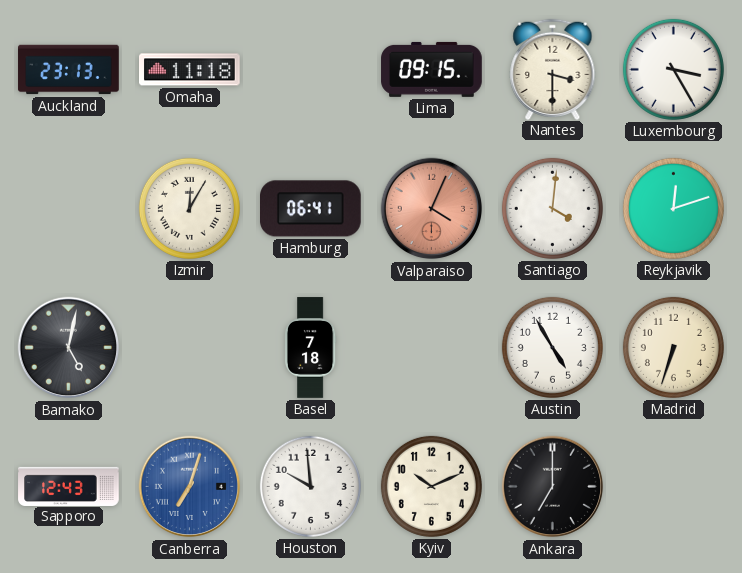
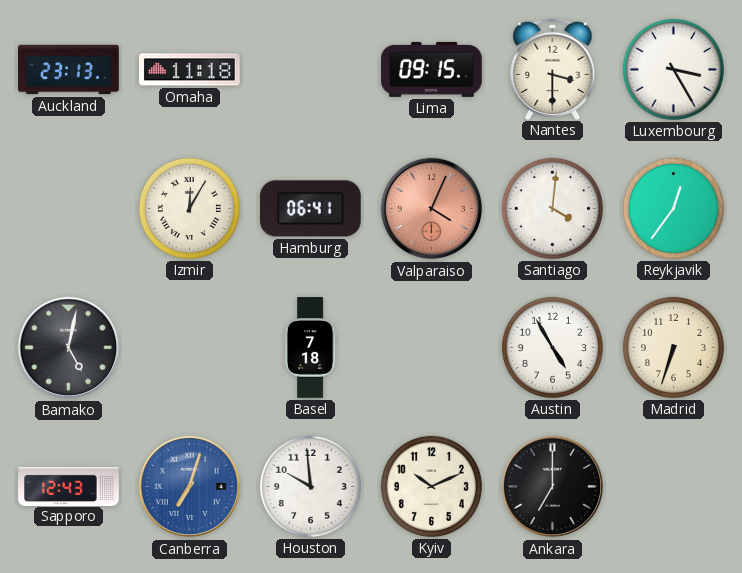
Reykjavik: 12:12 -> 12:36
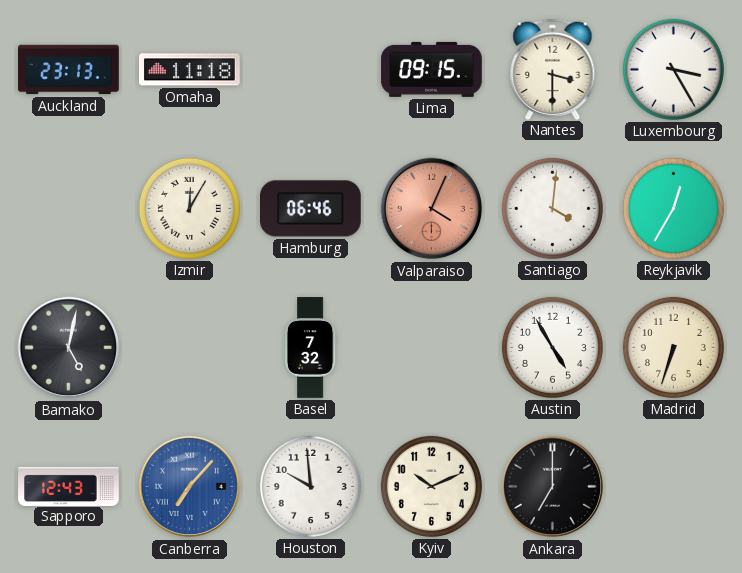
Hamburg: 06:41 -> 06:46
Reykjavik: 12:36 -> 12:35
Basel: 7:18 -> 7:32
Canberra: 7:03 -> 7:07
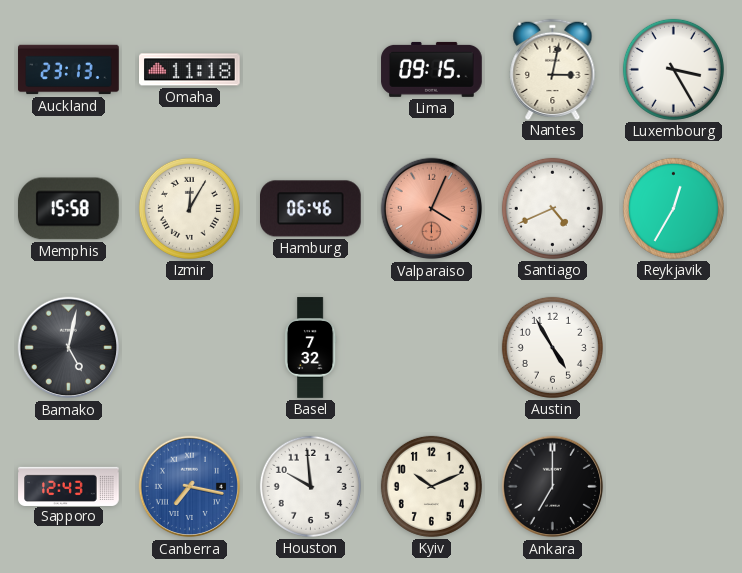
Nantes: 3:30 -> 3:02
Memphis: none -> 15:58
Santiago: 4:01 -> 4:41
Madrid: 6:33 -> none
Canberra: 7:07 -> 7:17
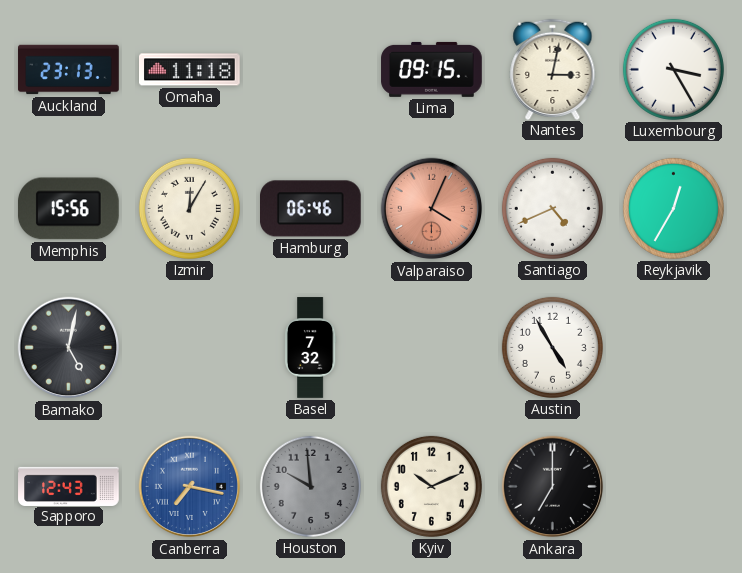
Memphis: 15:58 -> 15:56
Houston dial: white -> grey
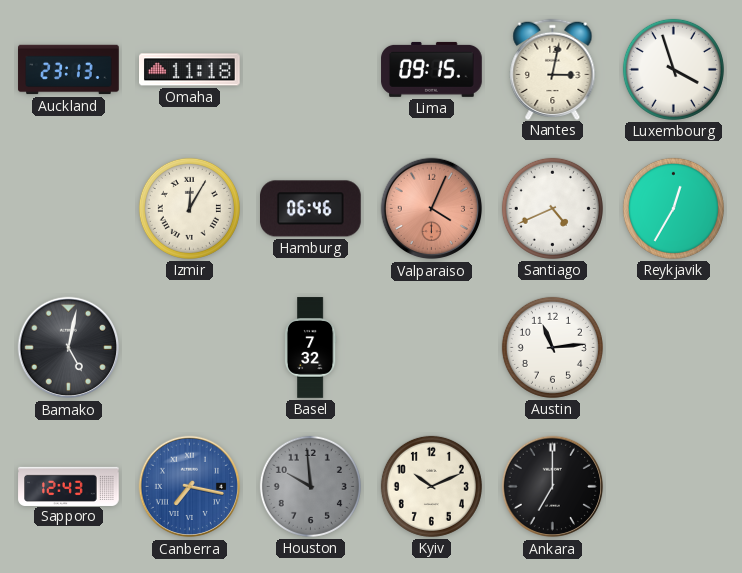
Luxembourg: 3:25 -> 3:57
Memphis: 15:56 -> none
Austin: 4:55 -> 11:14
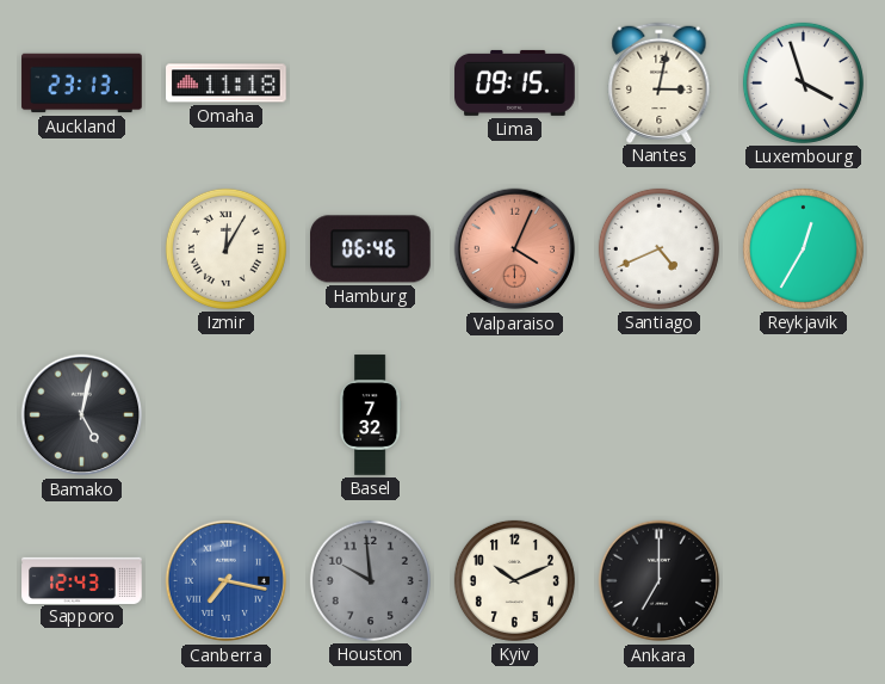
Austin: 11:14 -> none
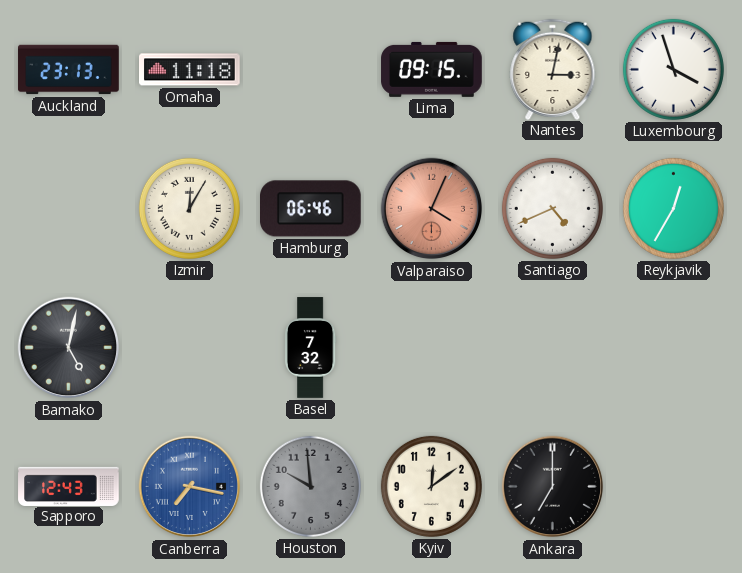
Kyiv: 10:11 -> 12:09
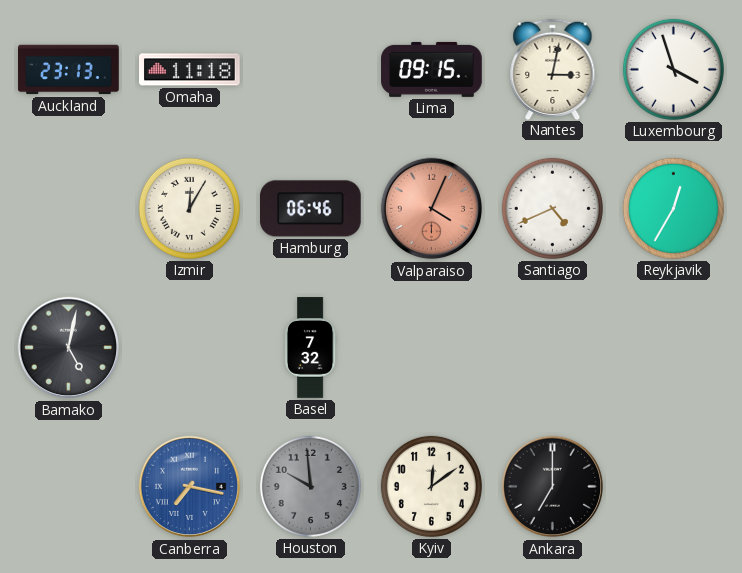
Sapporo: 12:43 -> none
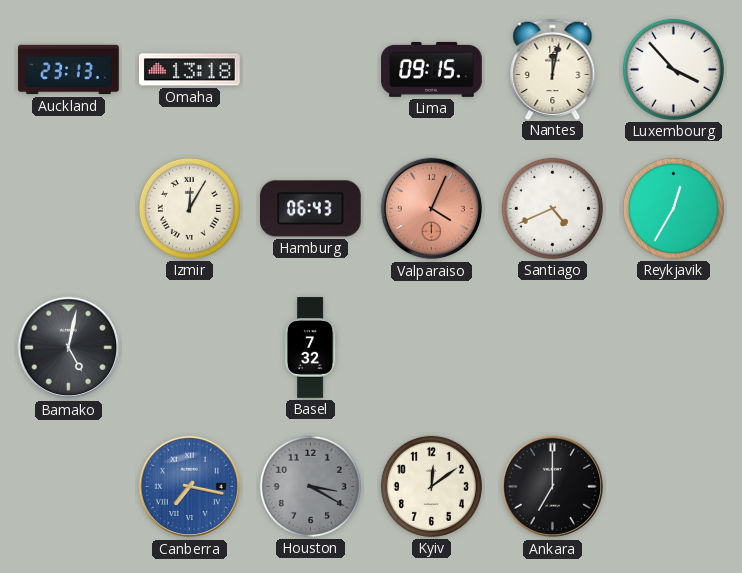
Omaha: 11:18 -> 13:18
Nantes: 3:02 -> 12:02
Luxembourg: 3:57 -> 3:53
Hamburg: 06:46 -> 06:43
Houston: 9:59 -> 3:20
